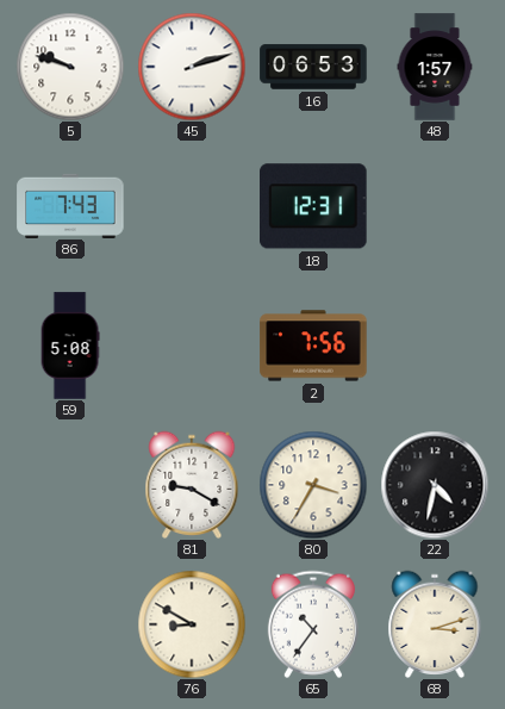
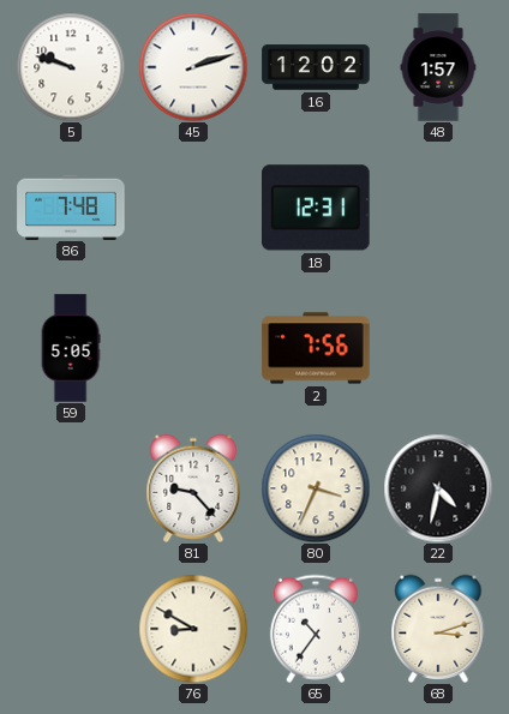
16: 06:53 -> 12:02
86: 7:43 -> 7:48
59: 5:08 -> 5:05
81: 9:20 -> 9:23
80: 3:35 -> 3:34
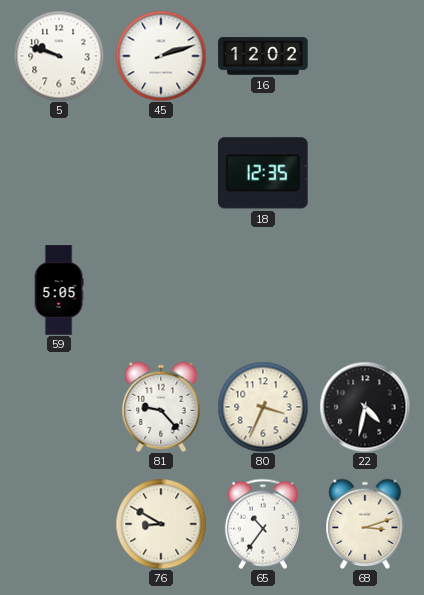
48: 1:57 -> none
86: 7:48 -> none
18: 12:31 -> 12:35
2: 7:56 -> none
